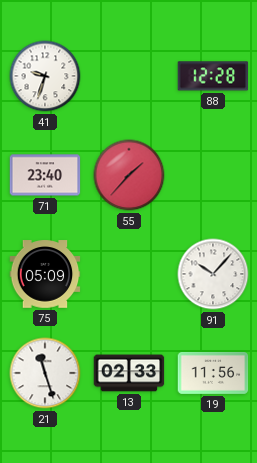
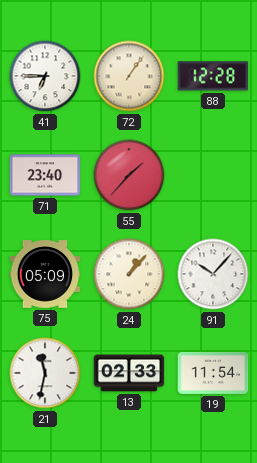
41: 9:33 -> 6:45
72: none -> 1:06
24: none -> 1:07
21: 11:27 -> 11:32
19: 11:56 -> 11:54
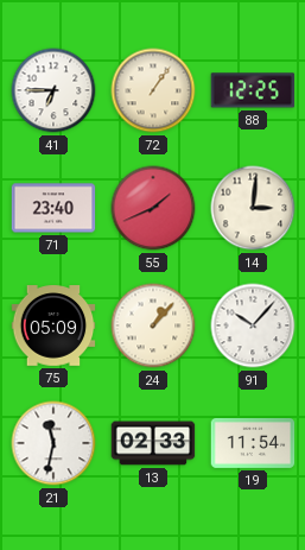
88: 12:28 -> 12:25
55: 1:37 -> 1:41
14: none -> 3:01
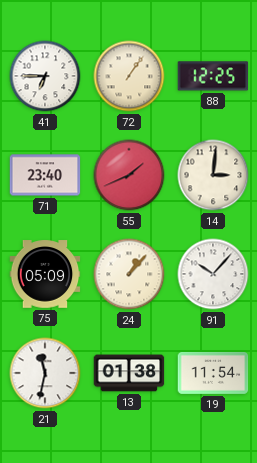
13: 02:33 -> 01:38
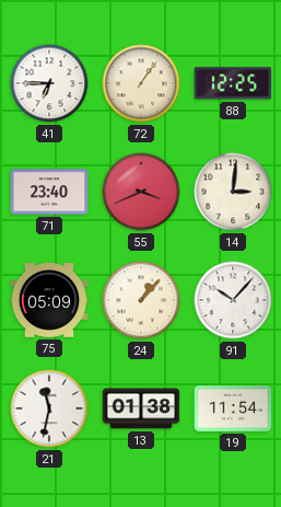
55: 1:41 -> 3:41
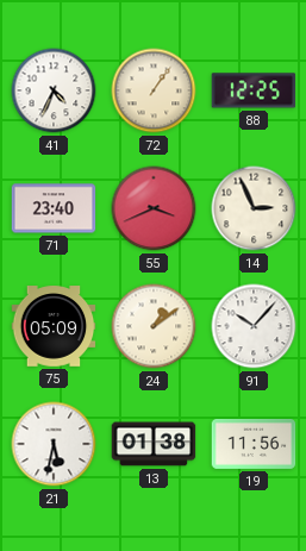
41: 6:45 -> 4:34
14: 3:01 -> 2:56
24: 1:07 -> 1:09
21: 11:32 -> 5:32
19: 11:54 -> 11:56
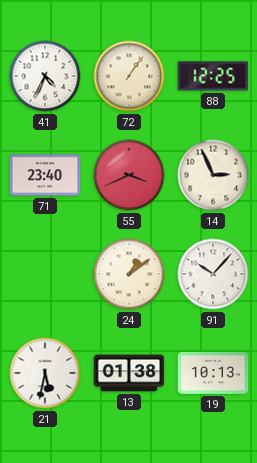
75: 05:09 -> none
19: 11:56 -> 10:13
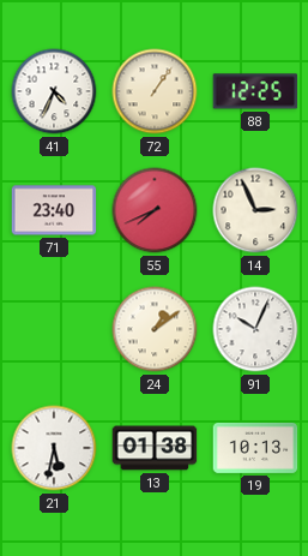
55: 3:41 -> 7:41
91: 10:07 -> 10:04
